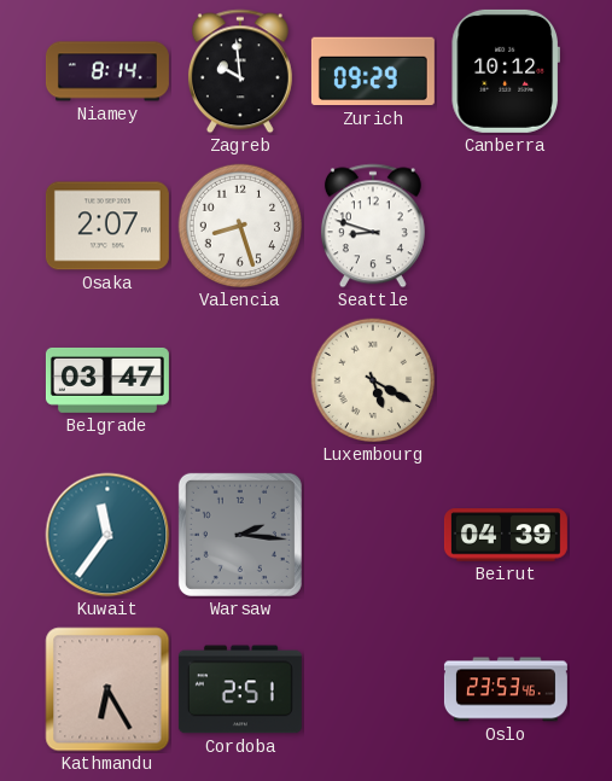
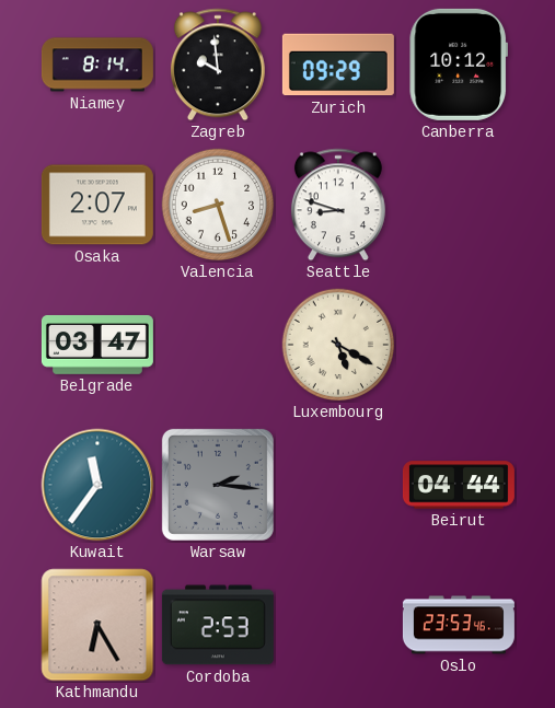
Beirut: 04:39 -> 04:44
Cordoba: 2:51 -> 2:53
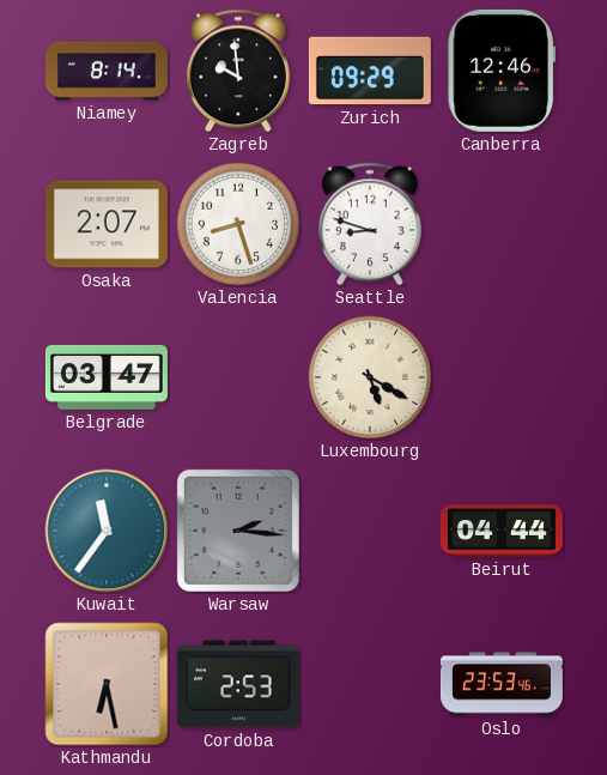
Canberra: 10:12 -> 12:46
Kathmandu: 6:25 -> 6:28
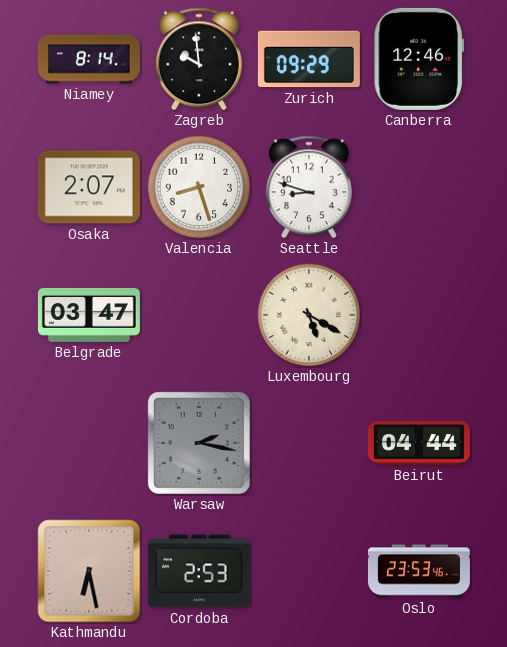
Kuwait: 11:36 -> none
Warsaw: 2:16 -> 2:17
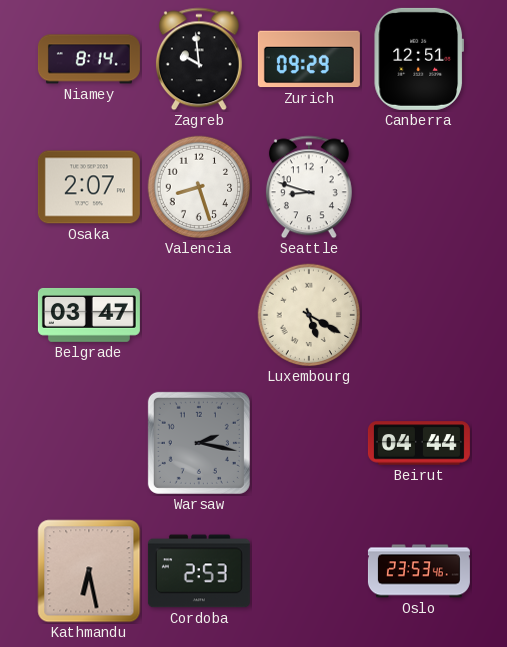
Canberra: 12:46 -> 12:51
